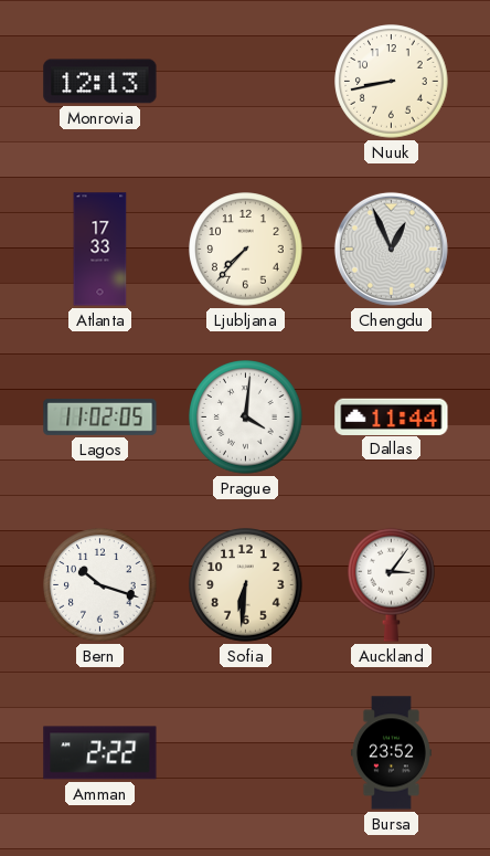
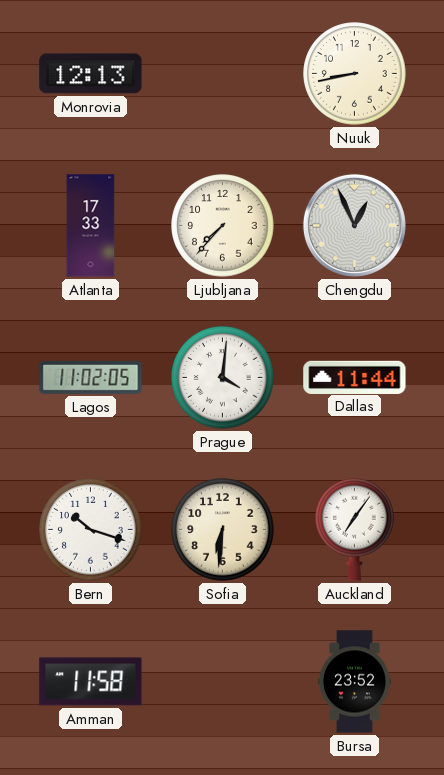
Auckland: 3:06 -> 7:06
Amman: 2:22 -> 11:58
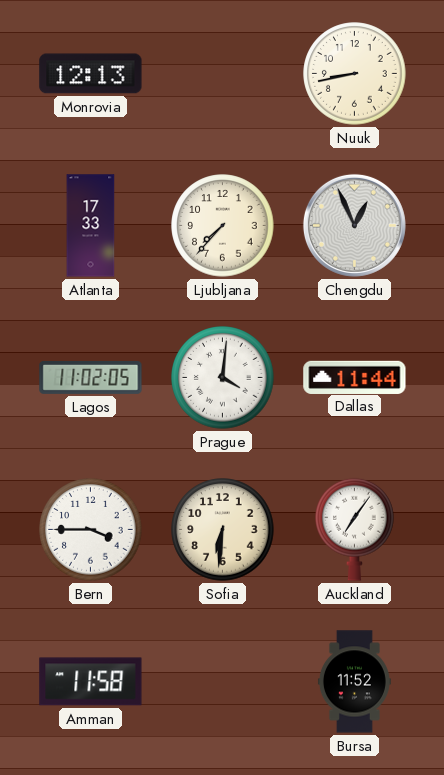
Bern: 10:18 -> 3:45
Bursa: 23:52 -> 11:52
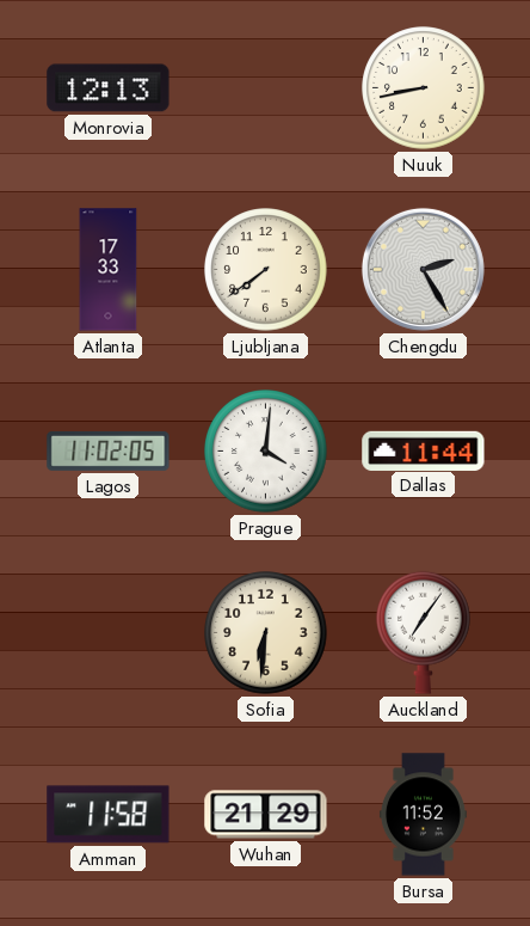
Ljubljana: 7:37 -> 7:39
Chengdu: 12:56 -> 2:25
Bern: 3:45 -> none
Wuhan: none -> 21:29
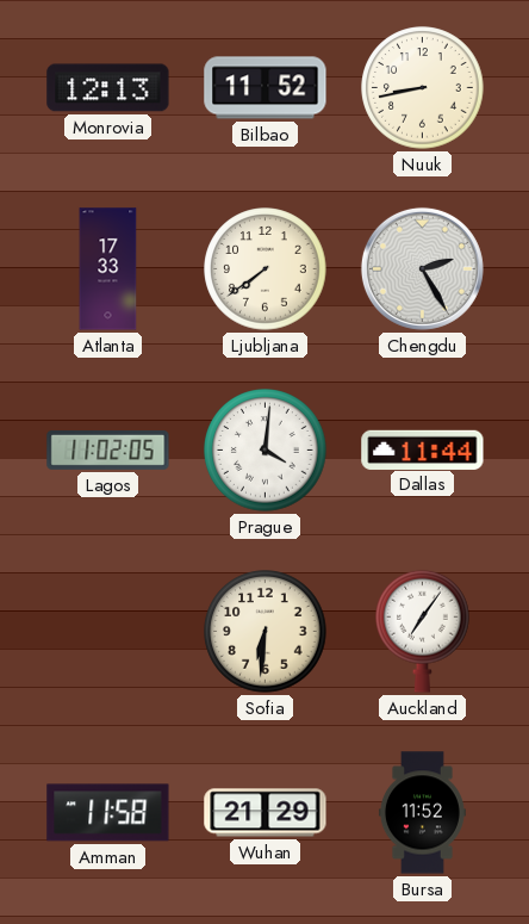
Bilbao: none -> 11:52
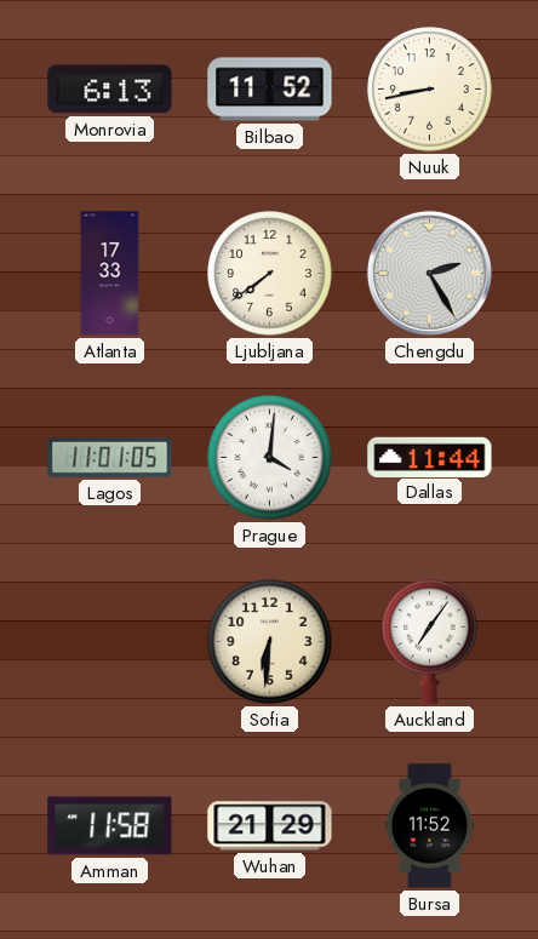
Monrovia: 12:13 -> 6:13
Lagos: 11:02 -> 11:01
